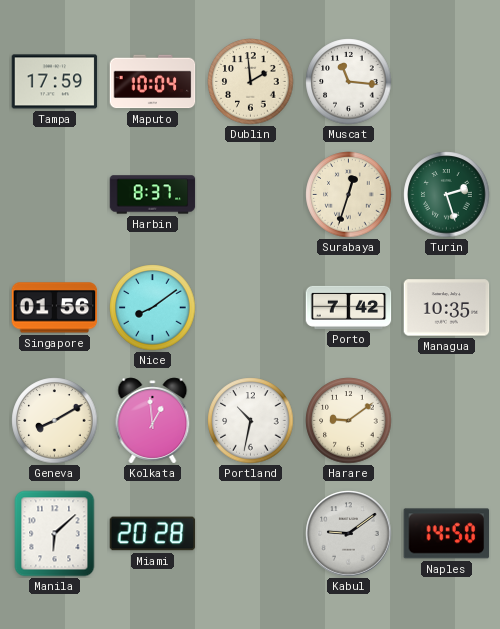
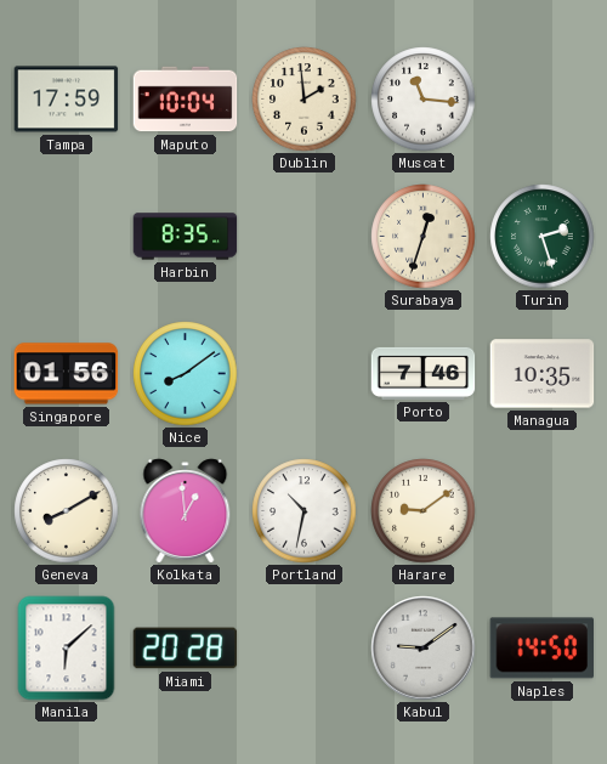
Harbin: 8:37 -> 8:35
Porto: 7:42 -> 7:46
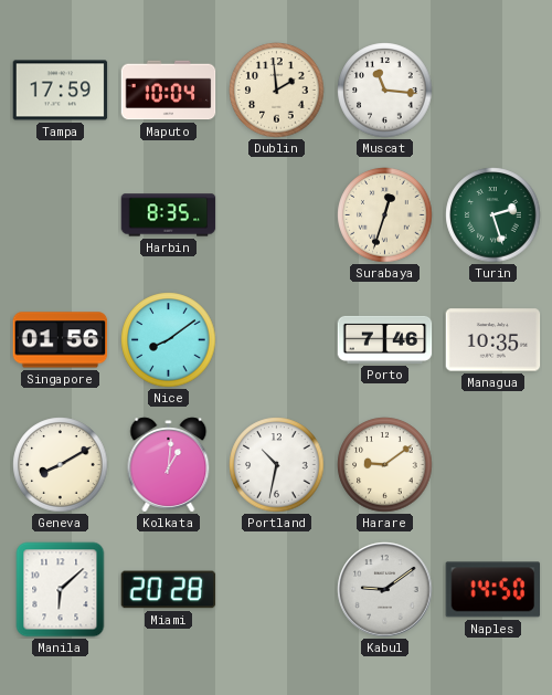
Kolkata: 12:59 -> 1:01
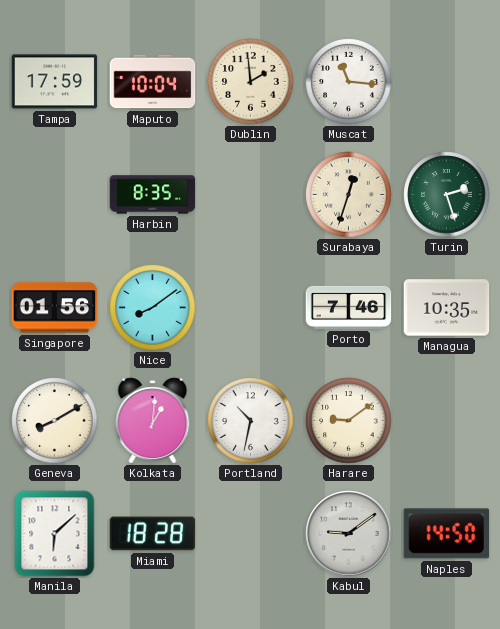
Miami: 20:28 -> 18:28
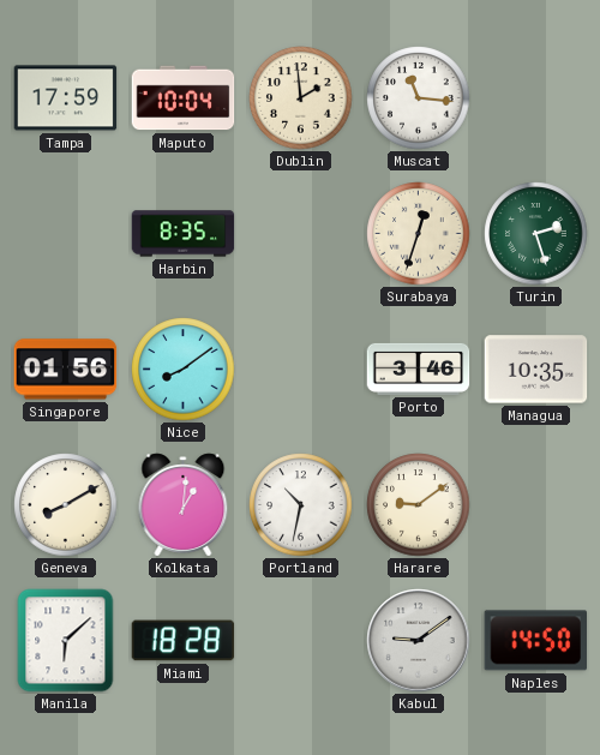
Porto: 7:46 -> 3:46
